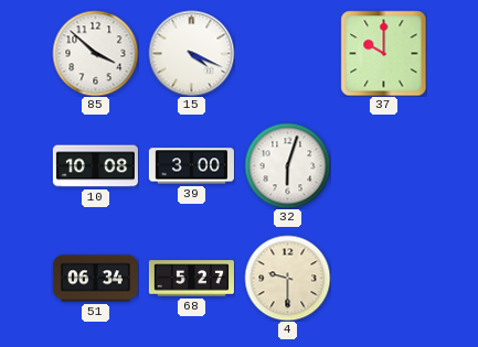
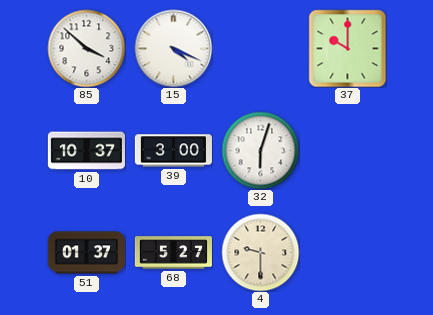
10: 10:08 -> 10:37
51: 06:34 -> 01:37
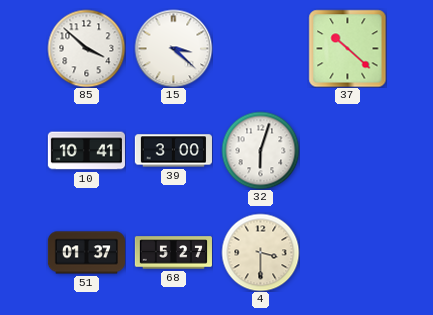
15: 4:19 -> 3:22
37: 10:00 -> 10:22
10: 10:37 -> 10:41
4: 9:30 -> 3:30
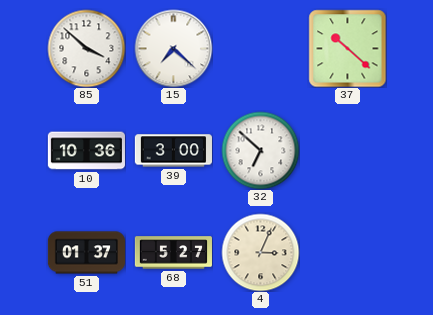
15: 3:22 -> 7:22
10: 10:41 -> 10:36
32: 6:03 -> 6:52
4: 3:30 -> 3:04
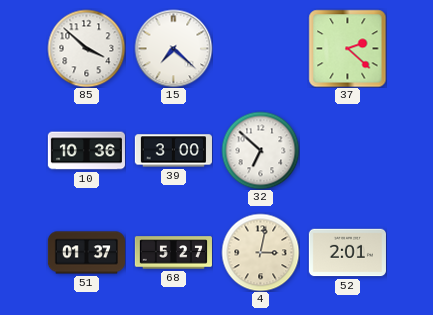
37: 10:22 -> 2:22
4: 3:04 -> 3:02
52: none -> 2:01
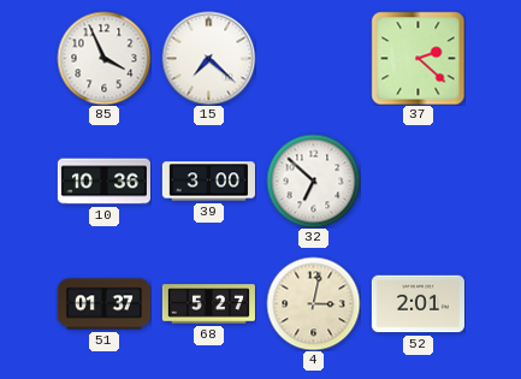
85: 3:52 -> 3:56
